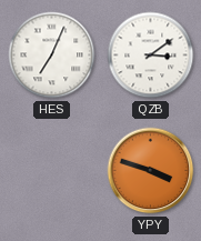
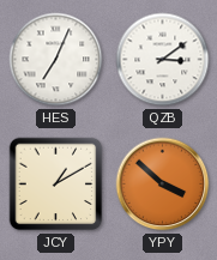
JCY: none -> 1:10
YPY: 3:48 -> 3:52
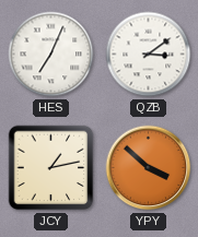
JCY: 1:10 -> 1:13
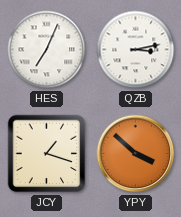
QZB: 3:09 -> 3:13
JCY: 1:13 -> 1:18
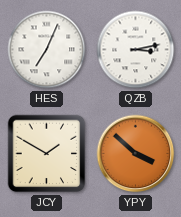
JCY: 1:18 -> 1:50
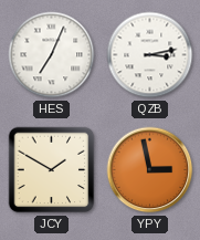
YPY: 3:52 -> 2:58
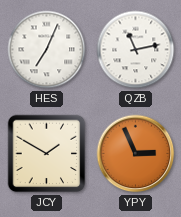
QZB: 3:13 -> 11:13
YPY: 2:58 -> 2:56
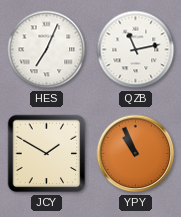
YPY: 2:56 -> 10:56
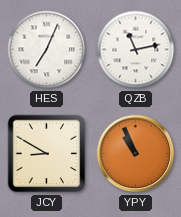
JCY: 1:50 -> 8:50
